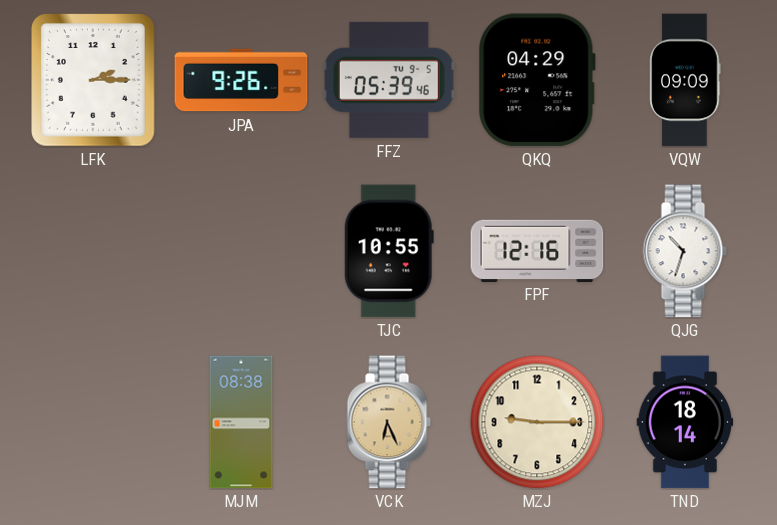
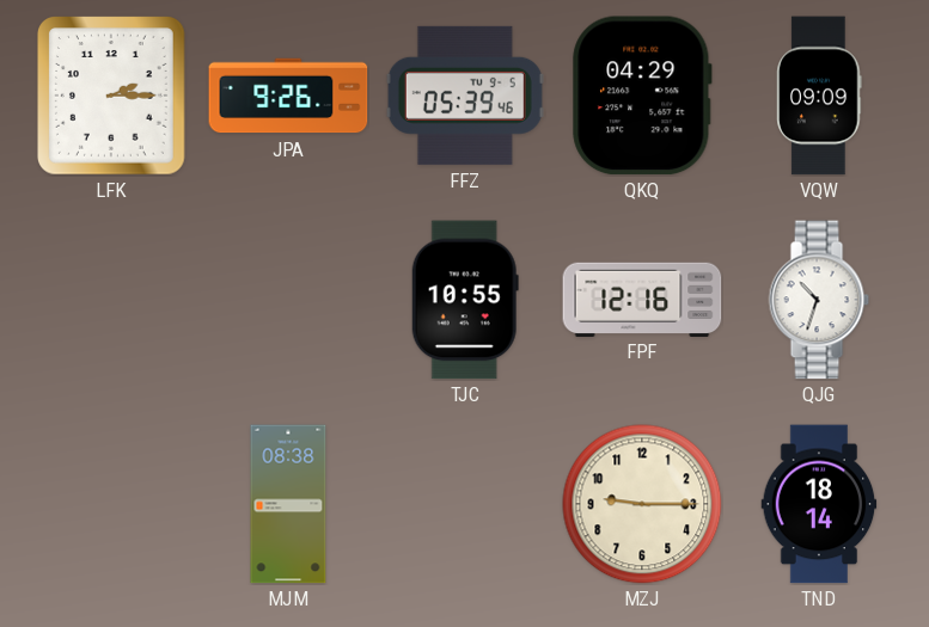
VCK: 6:26 -> none
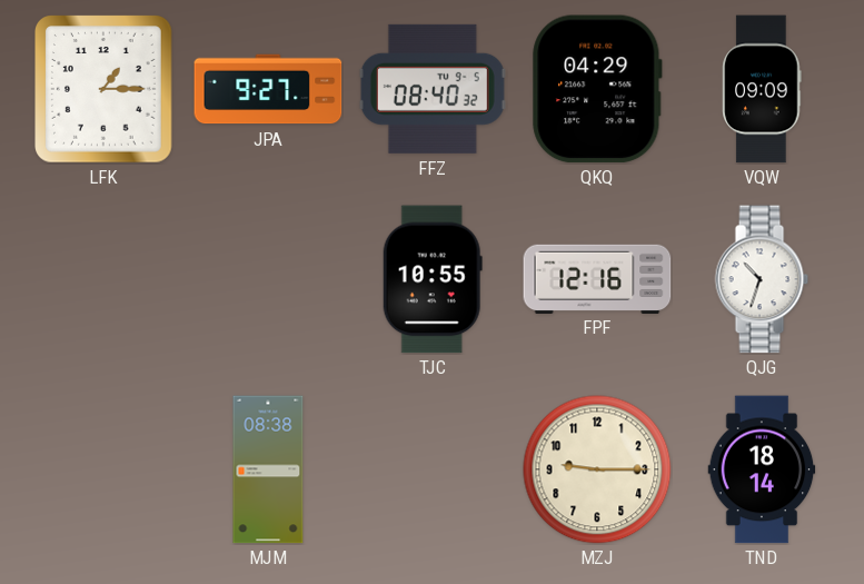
LFK: 2:15 -> 1:15
JPA: 9:26 -> 9:27
FFZ: 05:39 -> 08:40
